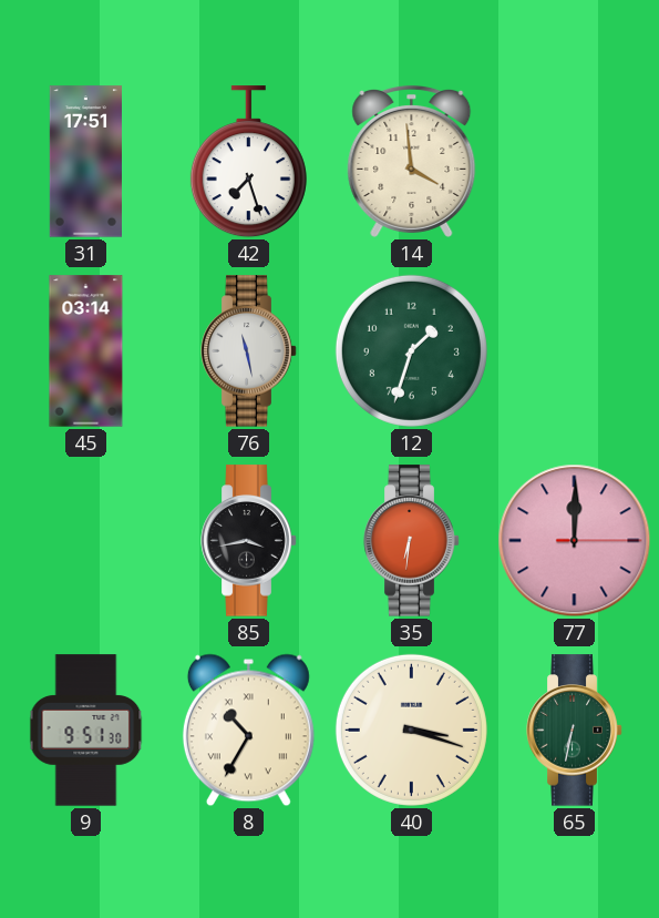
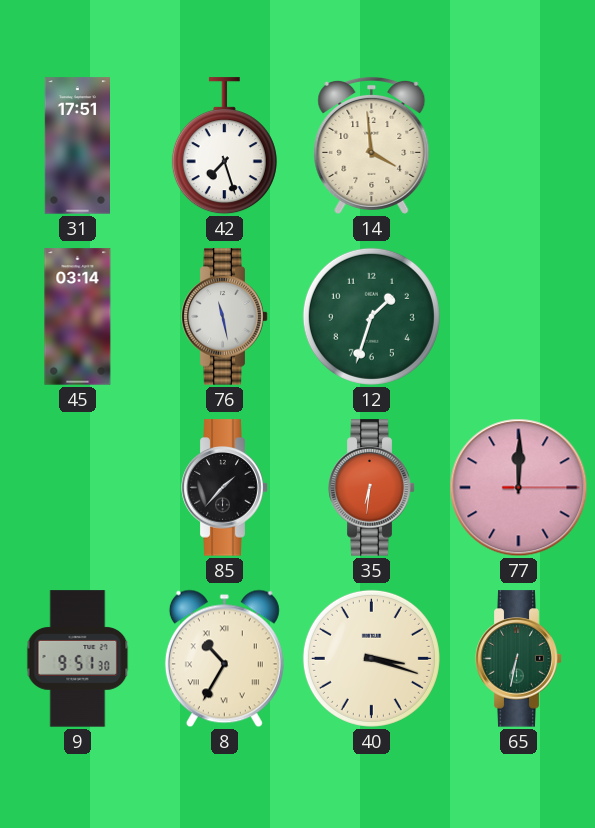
85: 3:43 -> 1:37
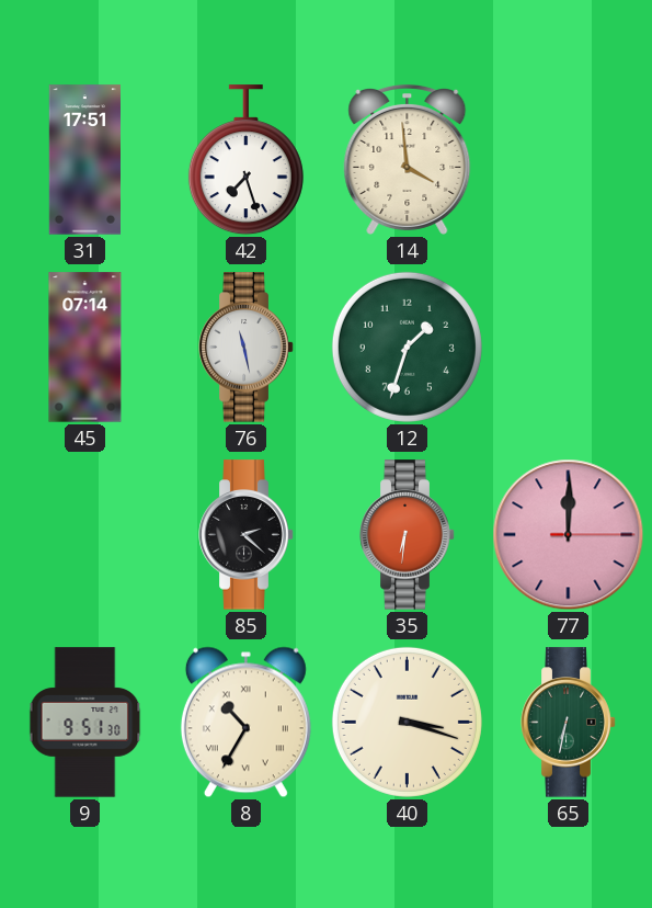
45: 03:14 -> 07:14
85: 1:37 -> 2:22
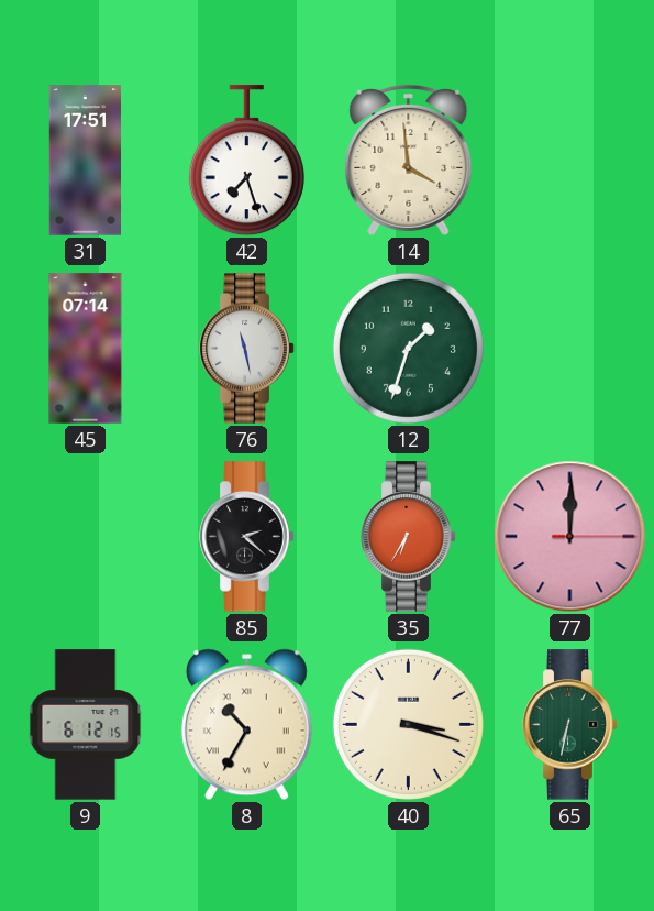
35: 6:31 -> 6:35
9: 9:51 -> 6:12
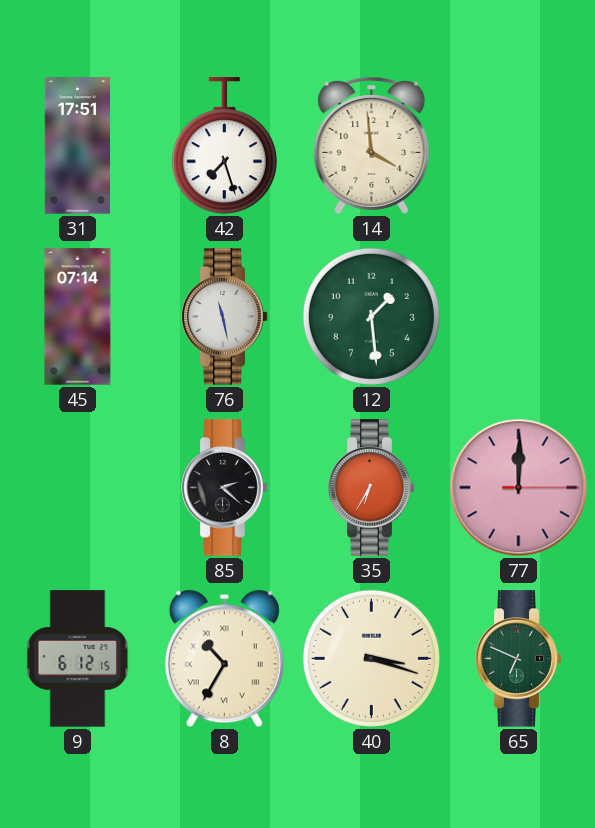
12: 1:33 -> 1:29
65: 6:32 -> 6:49
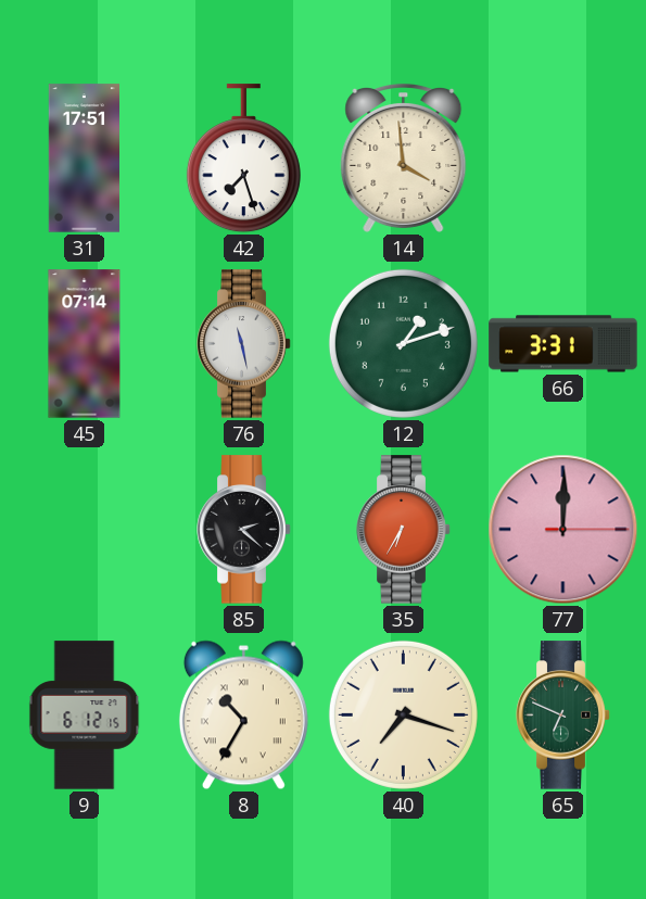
12: 1:29 -> 1:12
66: none -> 3:31
40: 3:18 -> 7:18
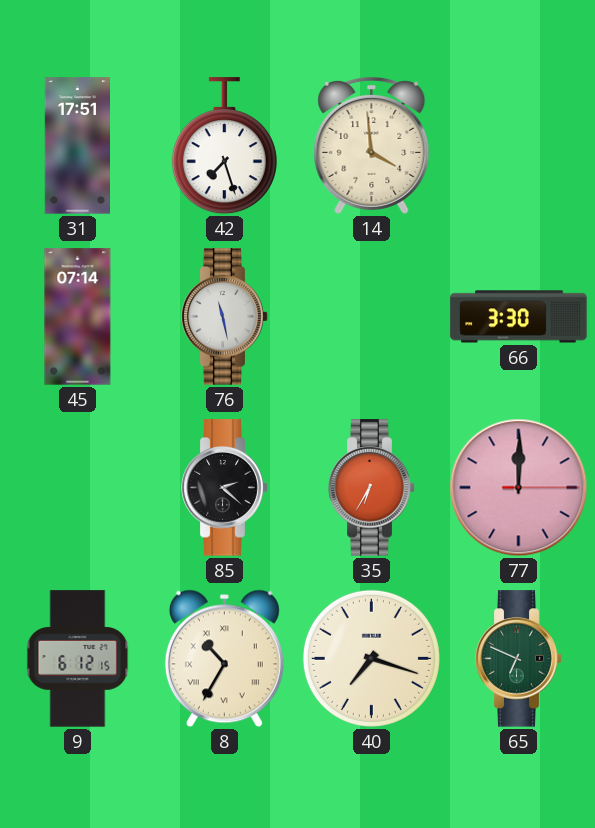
12: 1:12 -> none
66: 3:31 -> 3:30
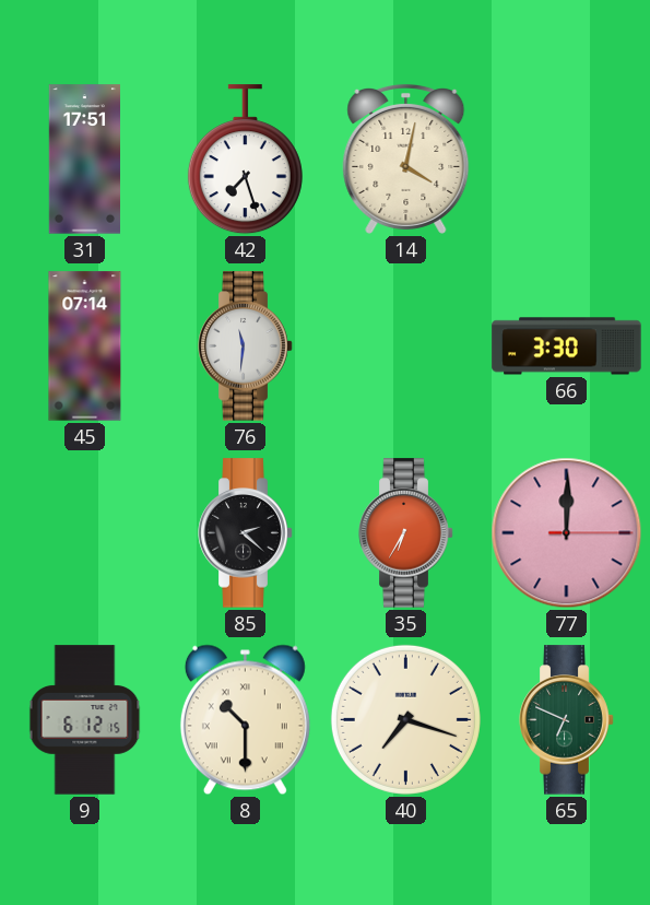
14: 3:59 -> 4:02
76: 11:28 -> 11:31
8: 10:35 -> 10:30
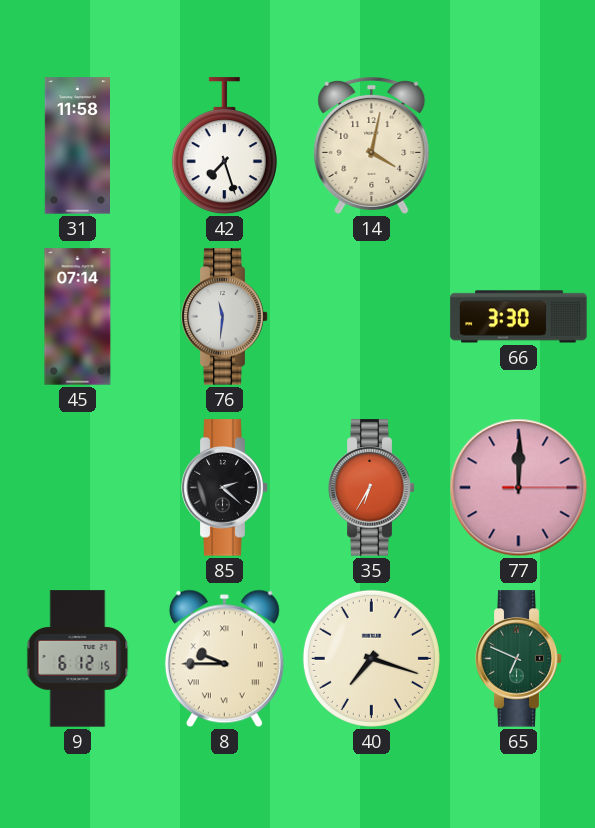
31: 17:51 -> 11:58
8: 10:30 -> 9:45
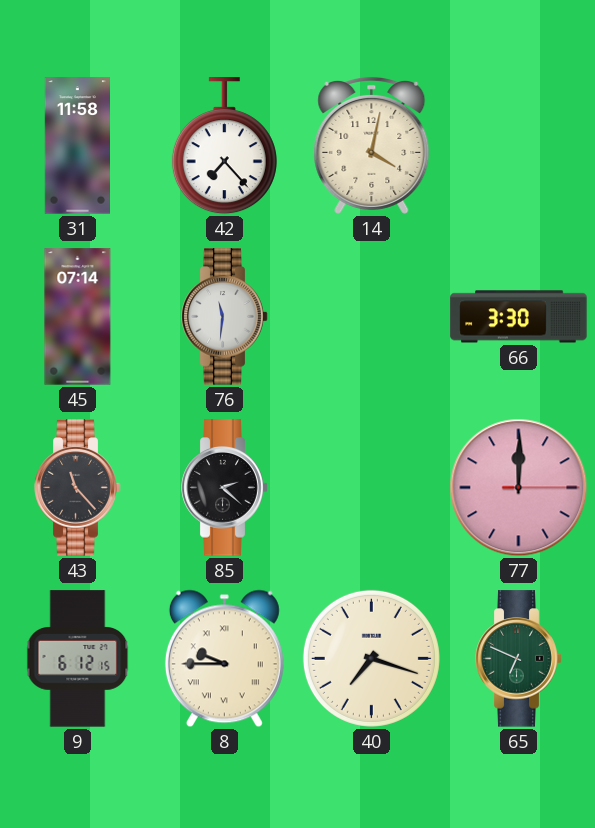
42: 7:27 -> 7:23
43: none -> 11:23
35: 6:35 -> none
